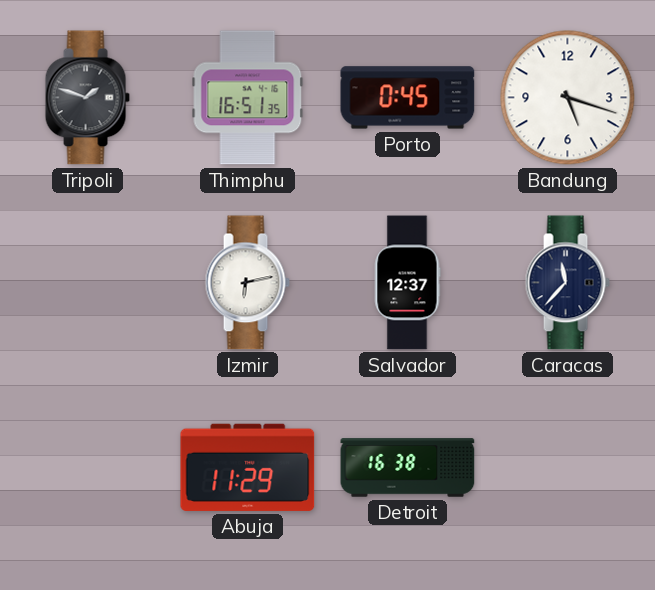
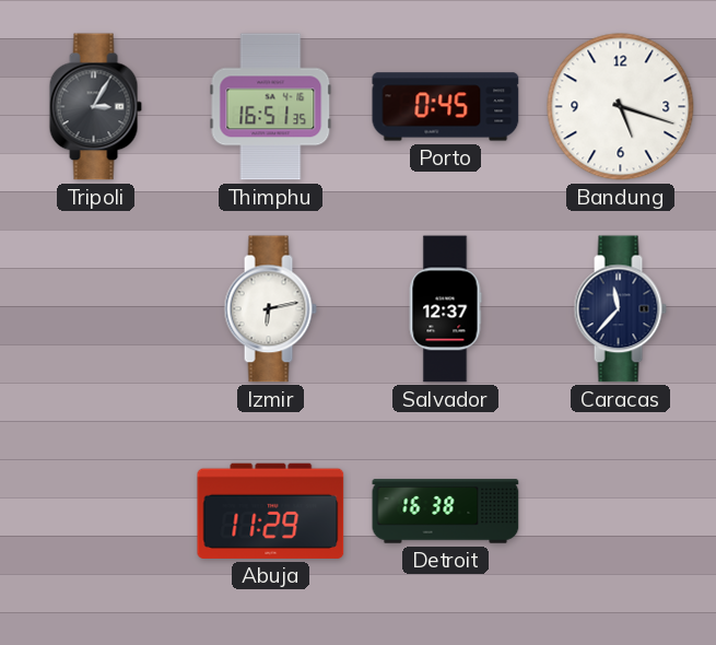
Tripoli: 1:48 -> 3:05
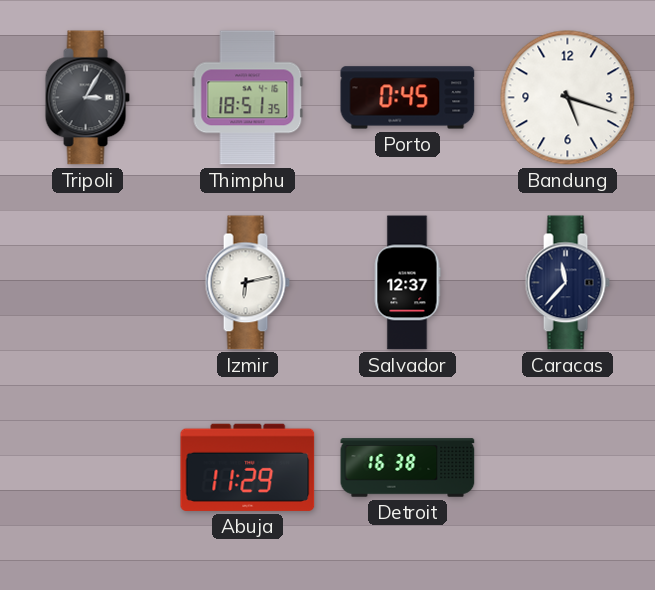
Thimphu: 16:51 -> 18:51
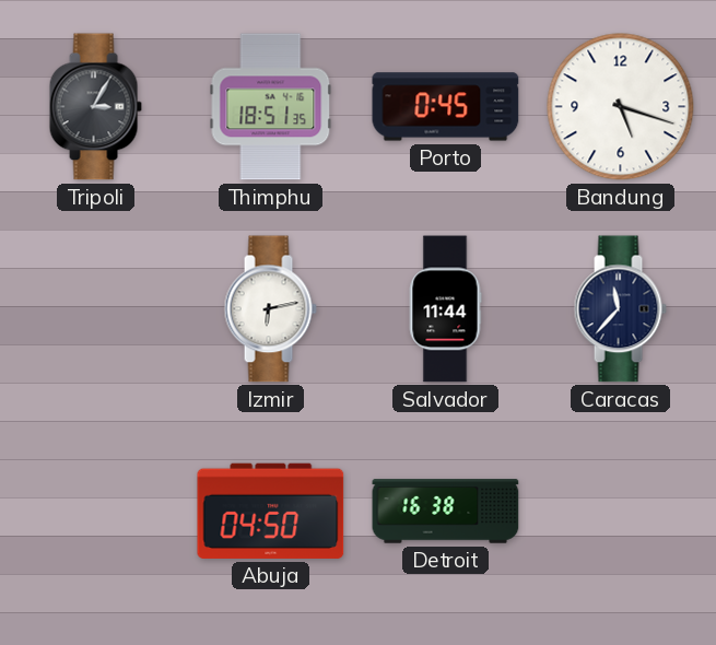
Salvador: 12:37 -> 11:44
Abuja: 11:29 -> 04:50
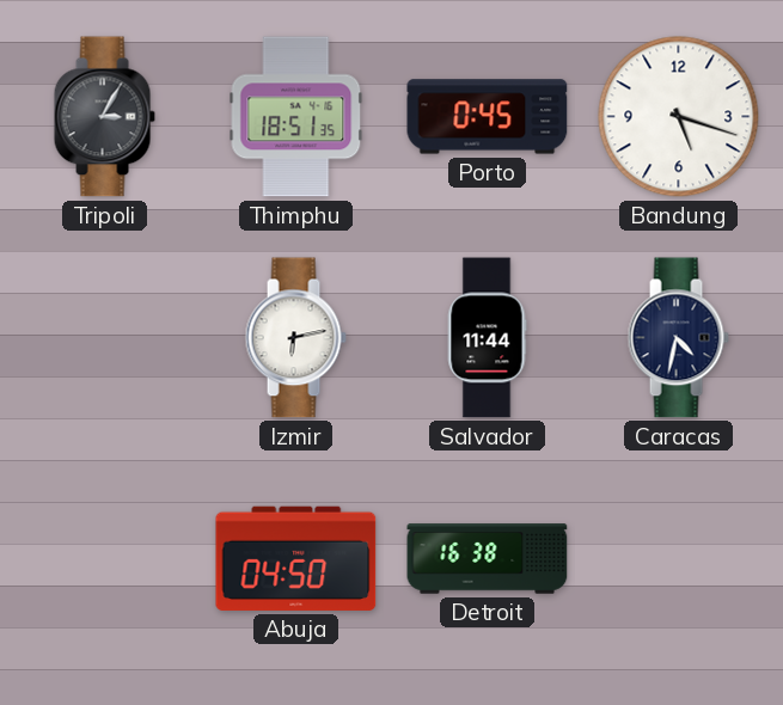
Caracas: 11:37 -> 4:32
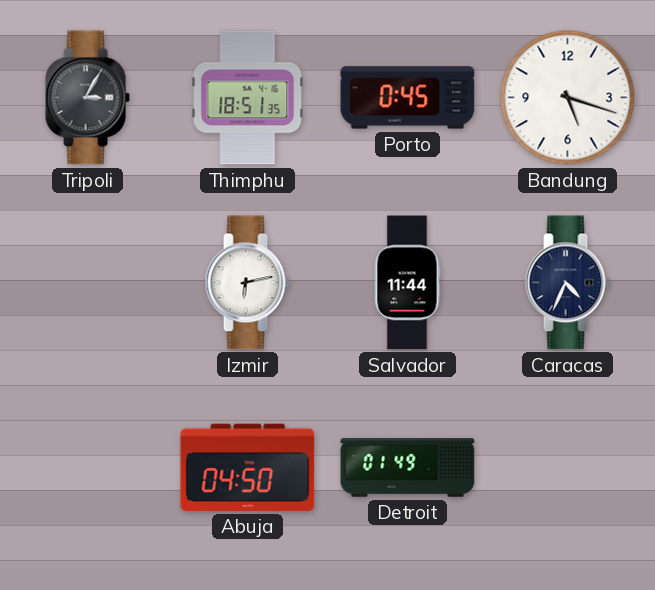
Caracas: 4:32 -> 4:34
Detroit: 16:38 -> 01:49
